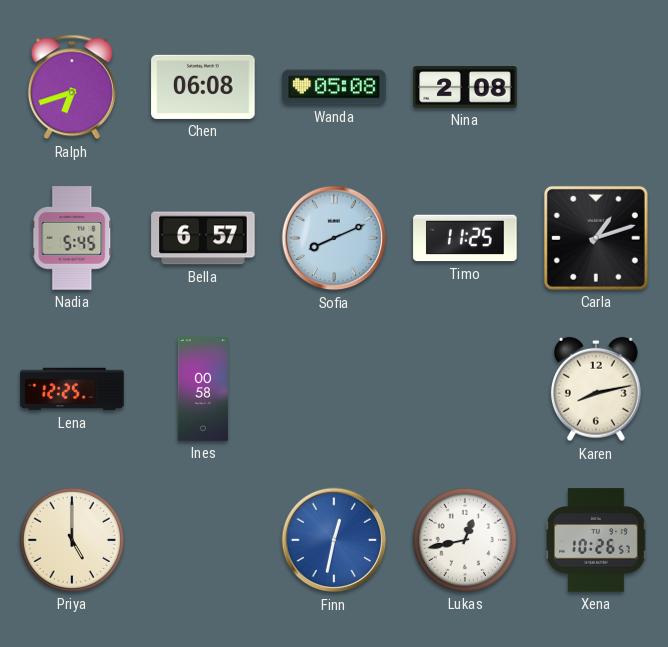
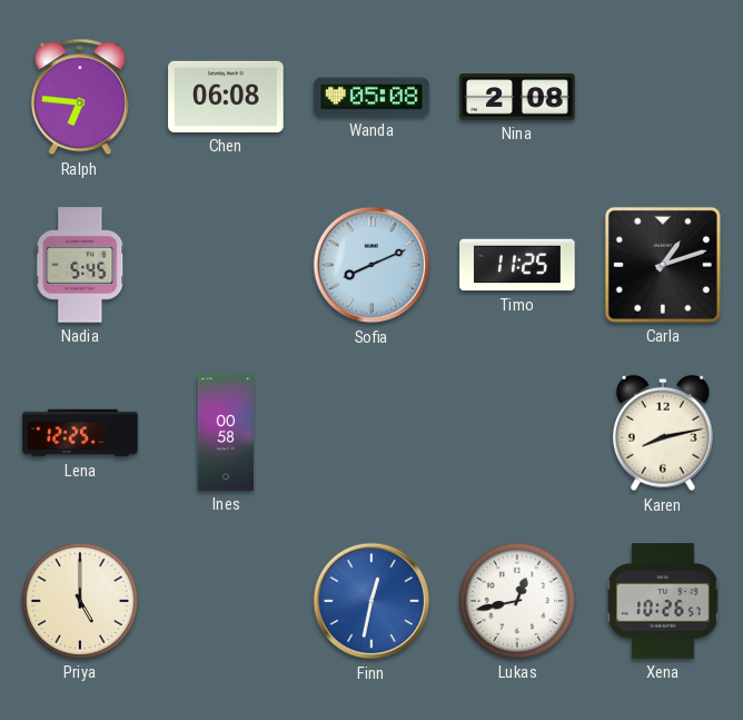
Ralph: 6:42 -> 6:46
Bella: 6:57 -> none
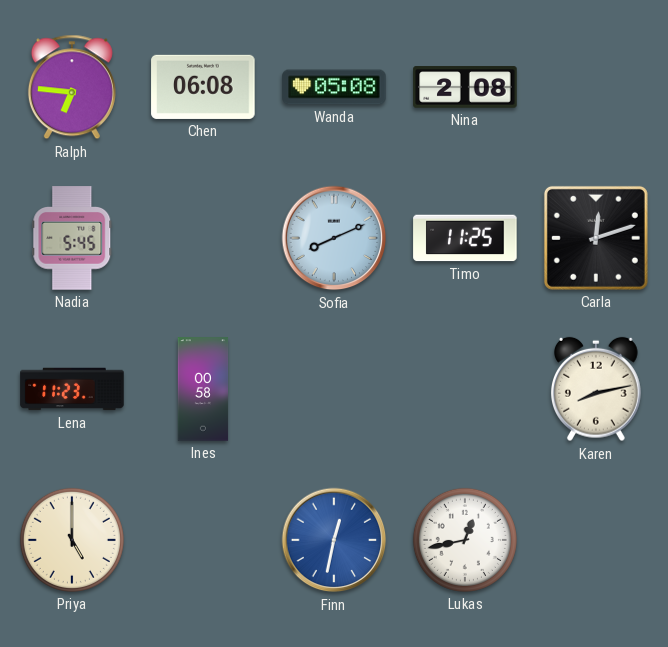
Carla: 1:12 -> 12:12
Lena: 12:25 -> 11:23
Xena: 10:26 -> none
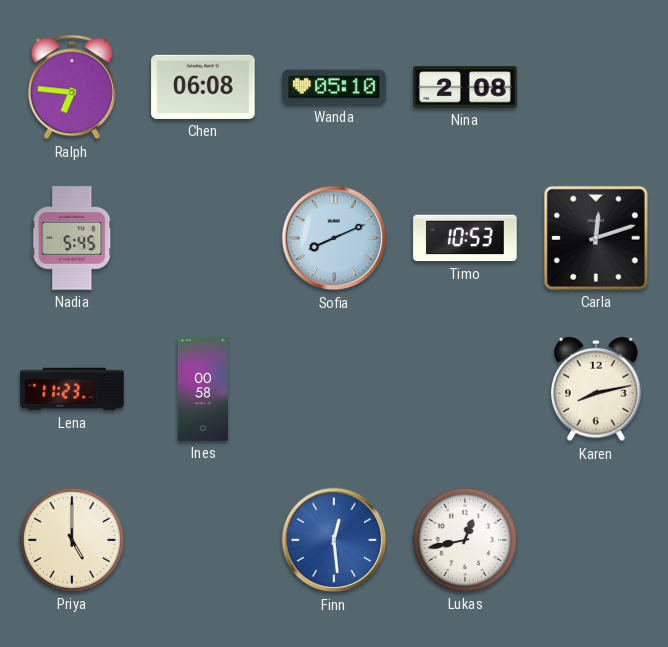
Wanda: 05:08 -> 05:10
Timo: 11:25 -> 10:53
Finn: 12:32 -> 12:29
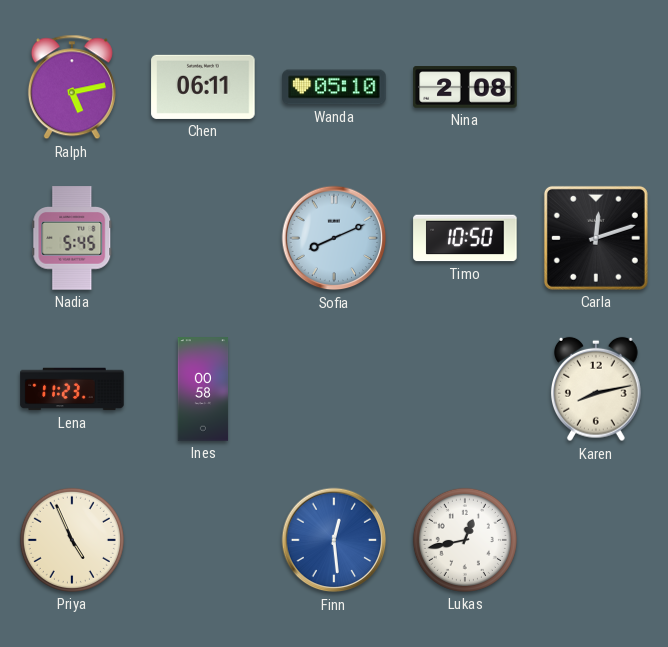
Ralph: 6:46 -> 5:13
Chen: 06:08 -> 06:11
Timo: 10:53 -> 10:50
Priya: 5:00 -> 4:56
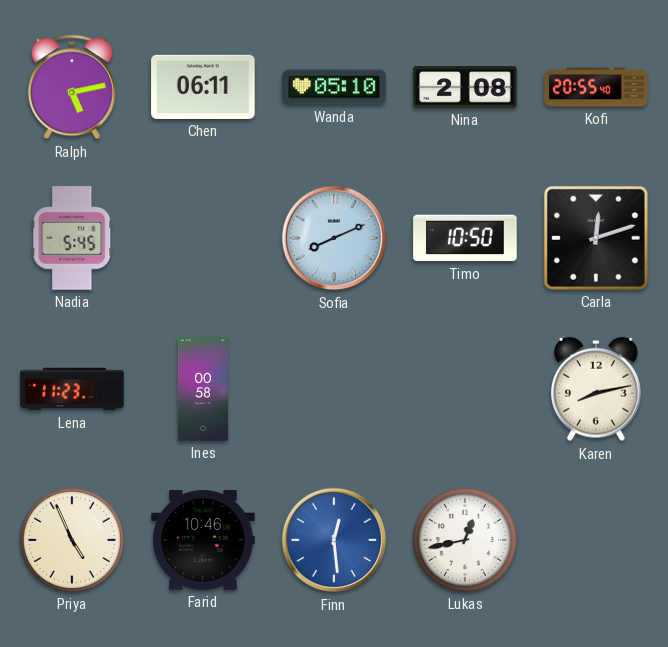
Kofi: none -> 20:55
Farid: none -> 10:46
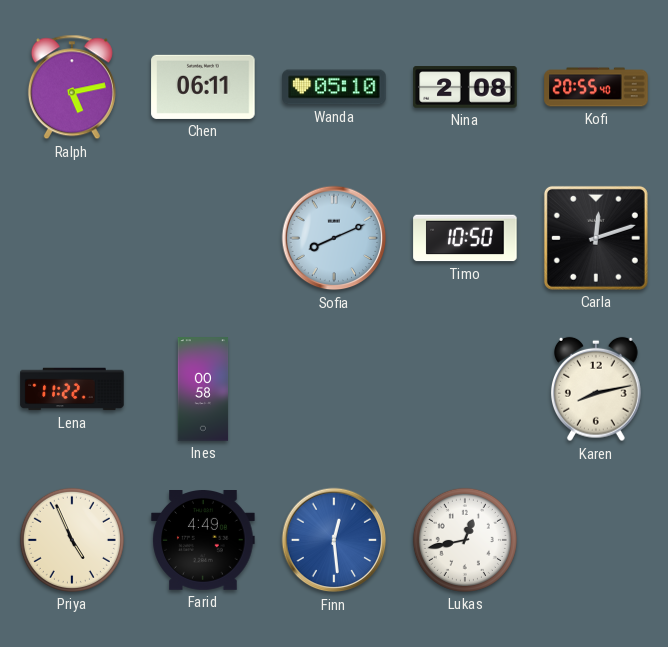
Nadia: 5:45 -> none
Lena: 11:23 -> 11:22
Farid: 10:46 -> 4:49
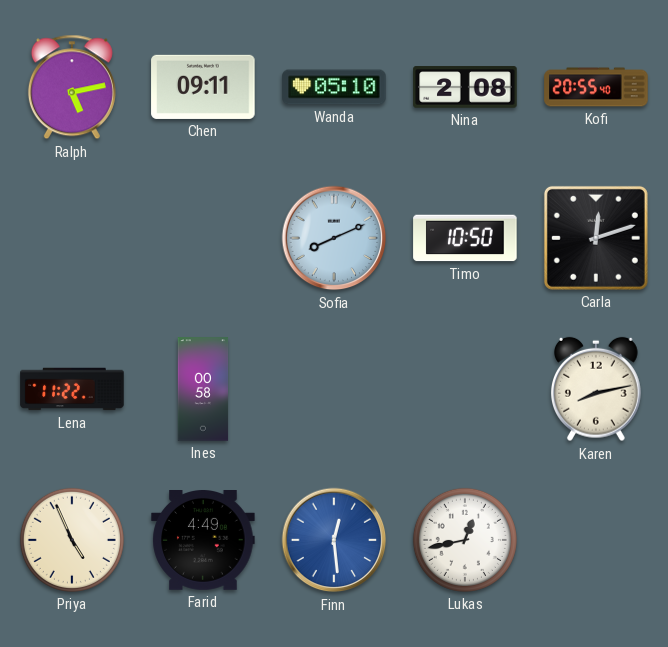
Chen: 06:11 -> 09:11
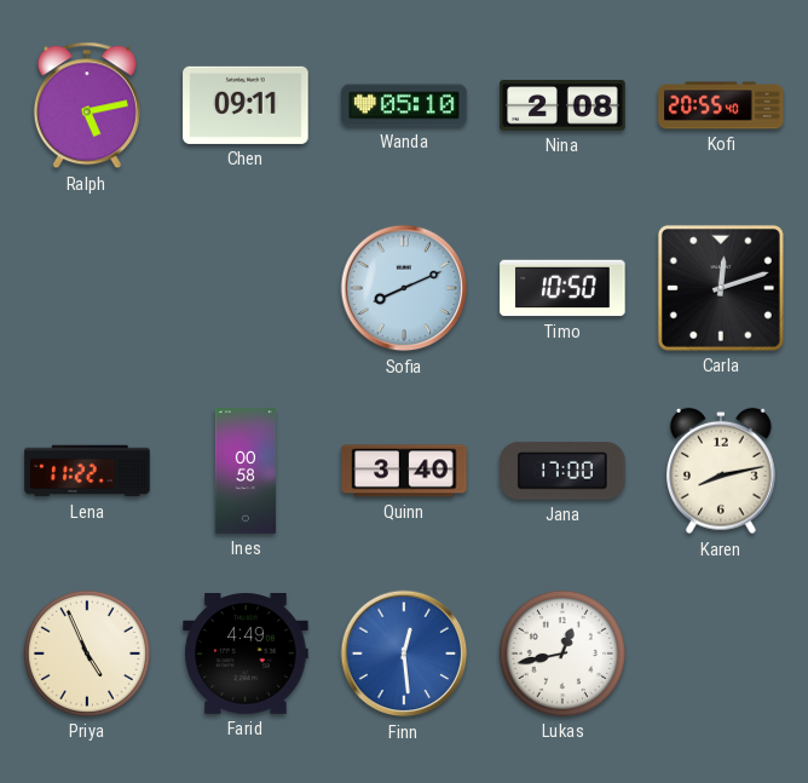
Quinn: none -> 3:40
Jana: none -> 17:00
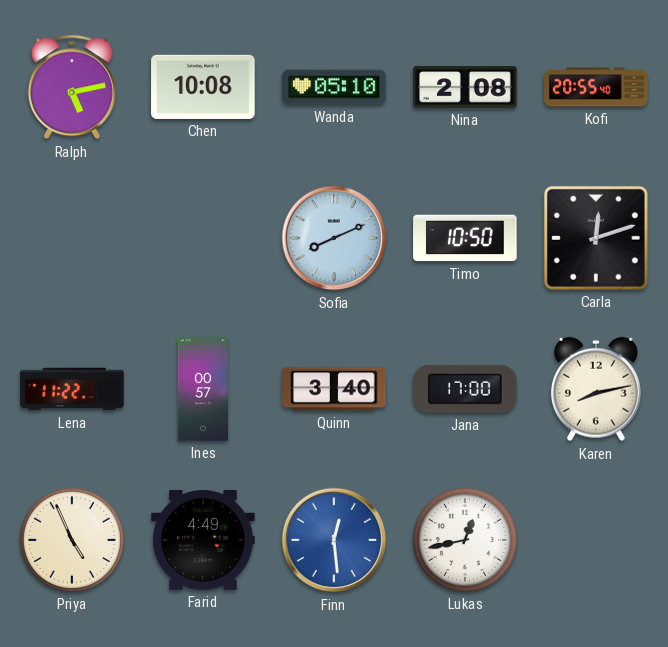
Chen: 09:11 -> 10:08
Ines: 00:58 -> 00:57
